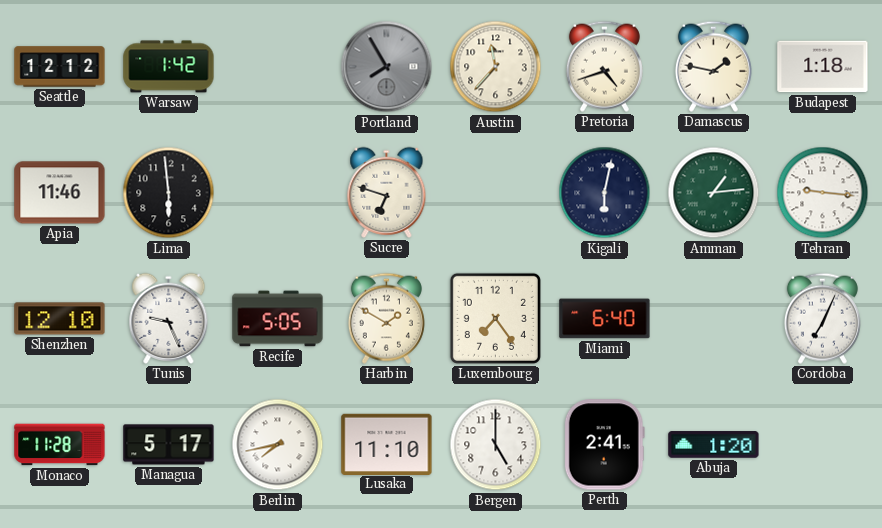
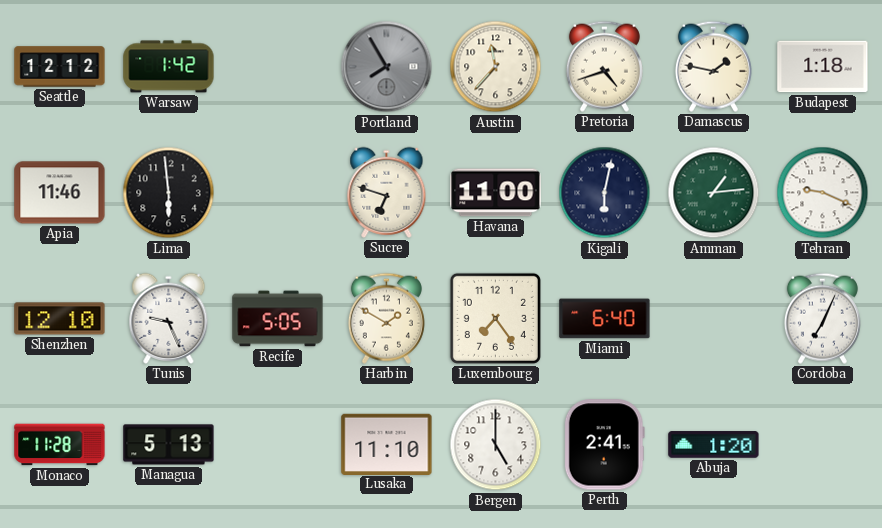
Havana: none -> 11:00
Tehran: 9:16 -> 9:19
Managua: 5:17 -> 5:13
Berlin: 7:43 -> none
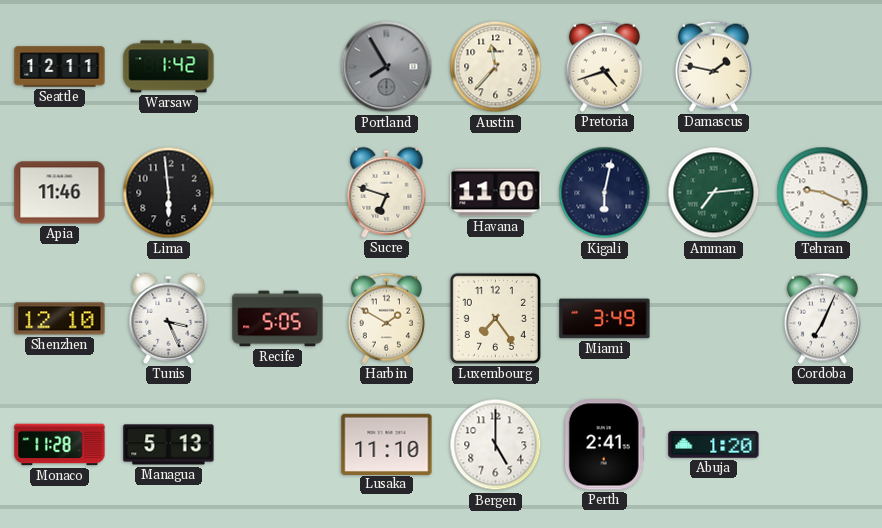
Seattle: 12:12 -> 12:11
Budapest: 1:18 -> none
Amman: 1:14 -> 7:14
Tunis: 9:26 -> 3:26
Miami: 6:40 -> 3:49
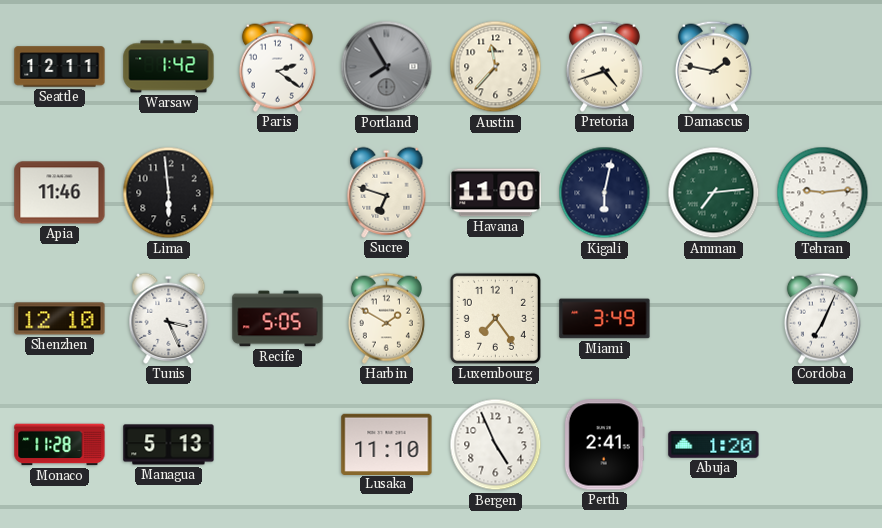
Paris: none -> 2:21
Tehran: 9:19 -> 9:14
Bergen: 5:00 -> 4:56
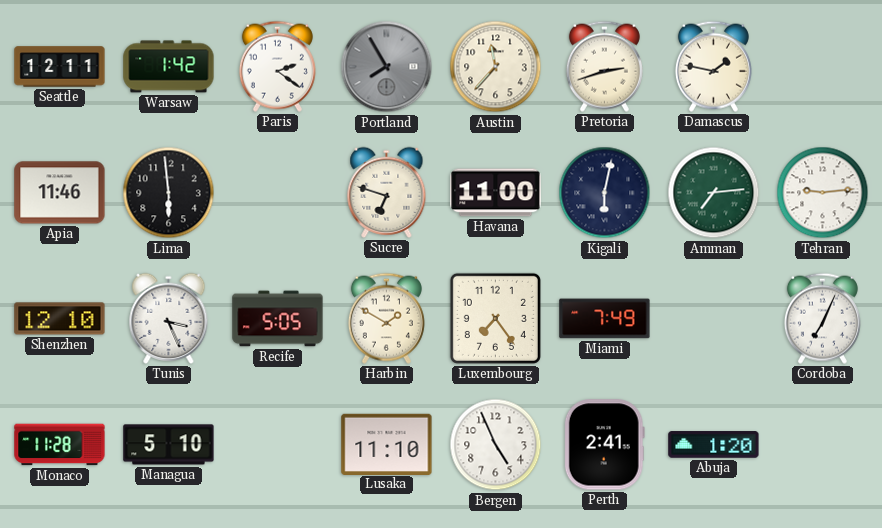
Pretoria: 4:42 -> 2:42
Miami: 3:49 -> 7:49
Managua: 5:13 -> 5:10
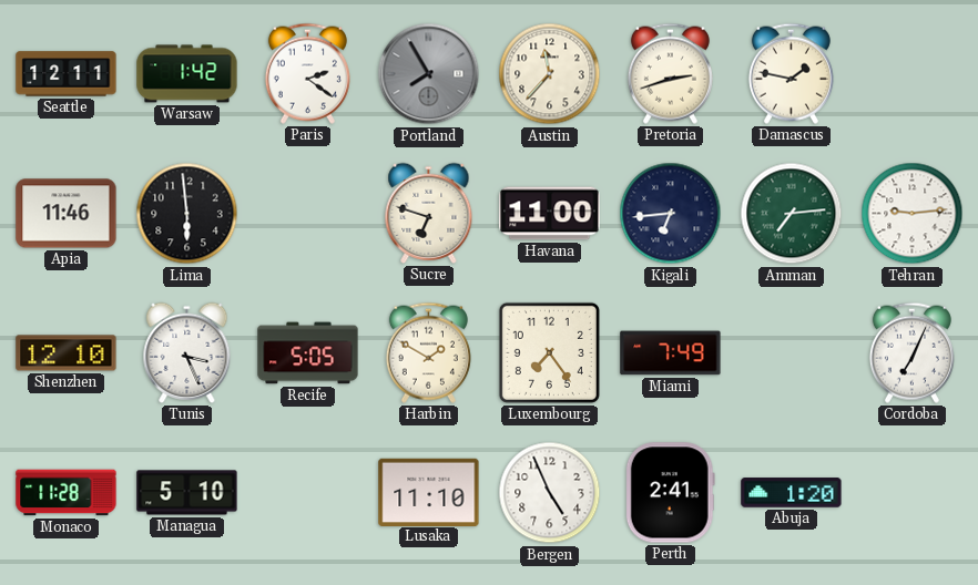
Kigali: 6:02 -> 6:44
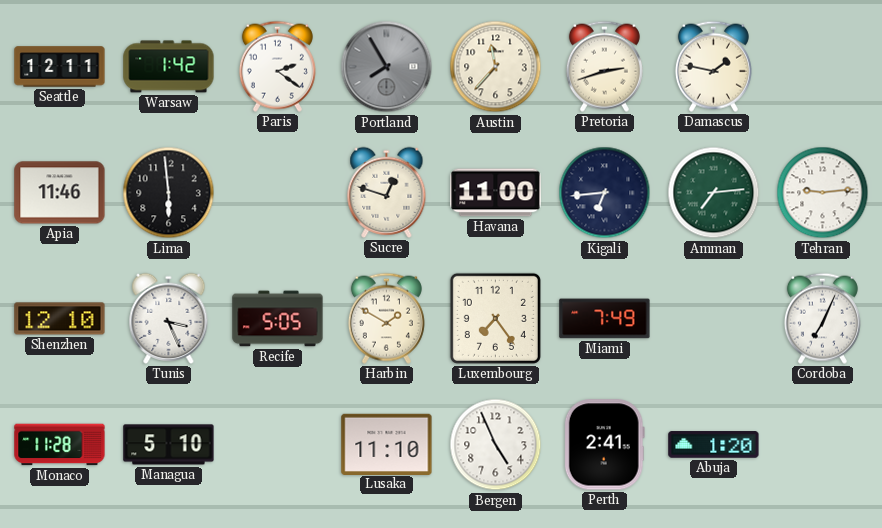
Sucre: 6:48 -> 12:48
